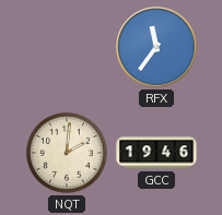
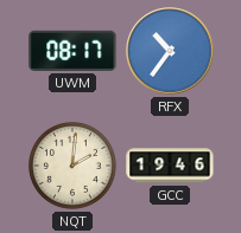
UWM: none -> 08:17
RFX: 11:36 -> 10:36
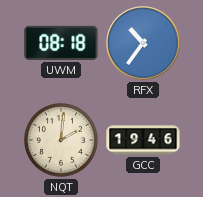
UWM: 08:17 -> 08:18
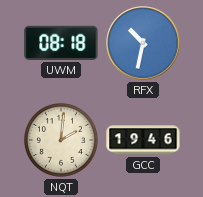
RFX: 10:36 -> 10:32
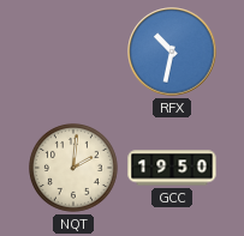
UWM: 08:18 -> none
GCC: 19:46 -> 19:50
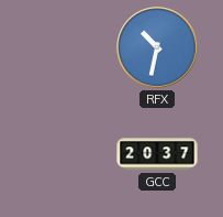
NQT: 2:01 -> none
GCC: 19:50 -> 20:37
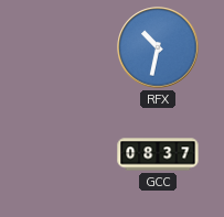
GCC: 20:37 -> 08:37
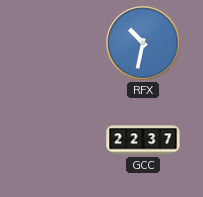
GCC: 08:37 -> 22:37
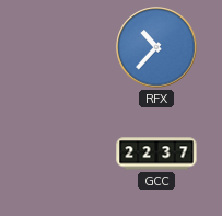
RFX: 10:32 -> 10:37
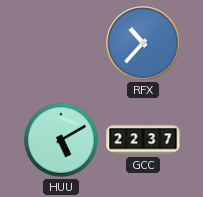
HUU: none -> 5:10
